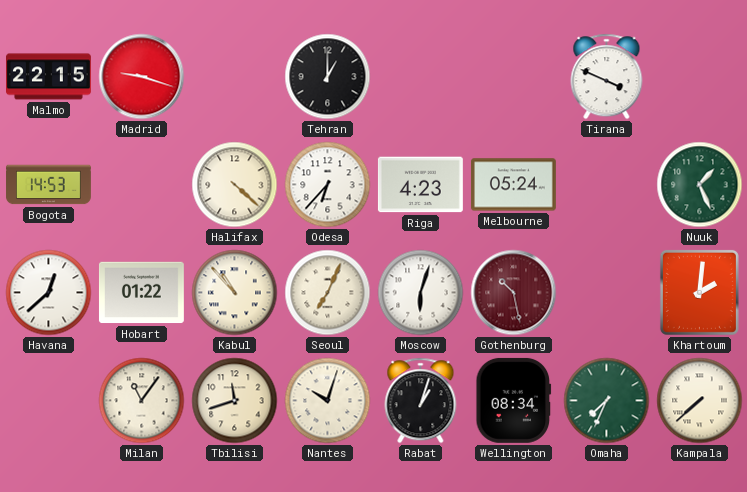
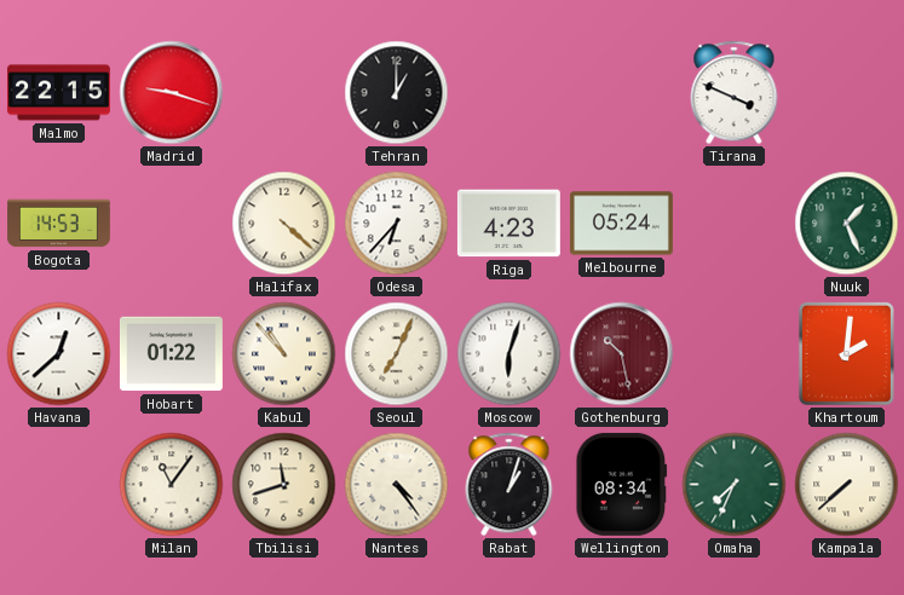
Nantes: 10:03 -> 4:24
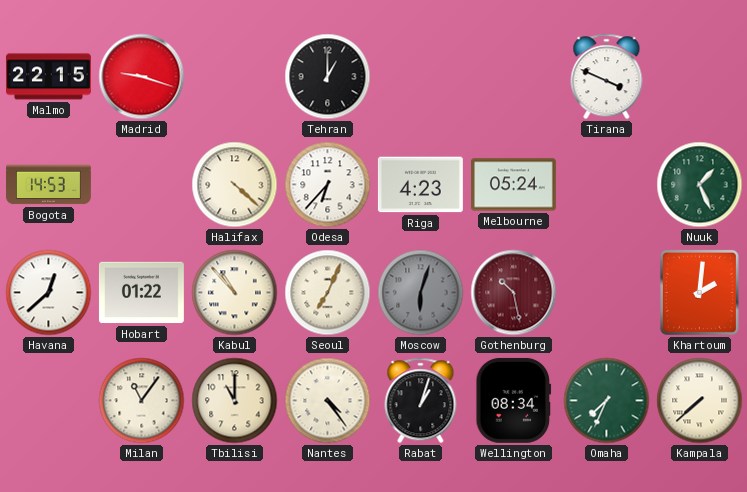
Moscow dial: white -> grey
Tbilisi: 11:42 -> 11:00
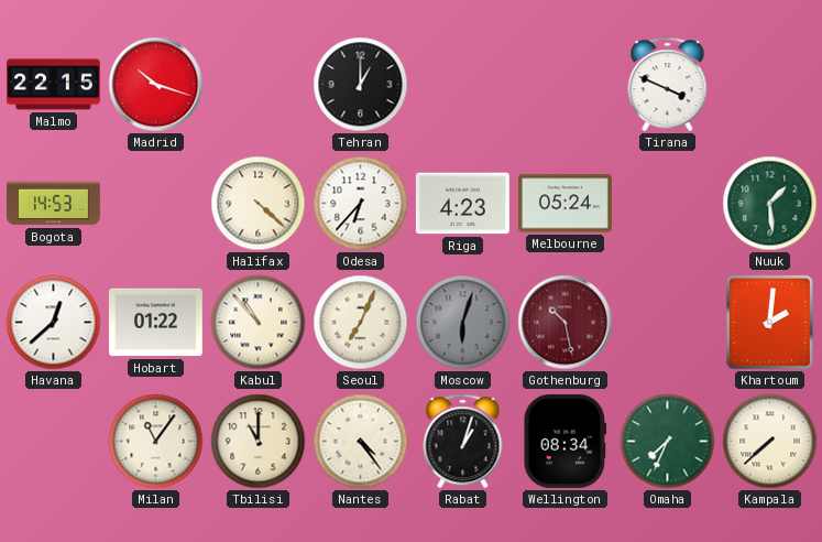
Madrid: 9:18 -> 10:18
Nuuk: 1:26 -> 1:29
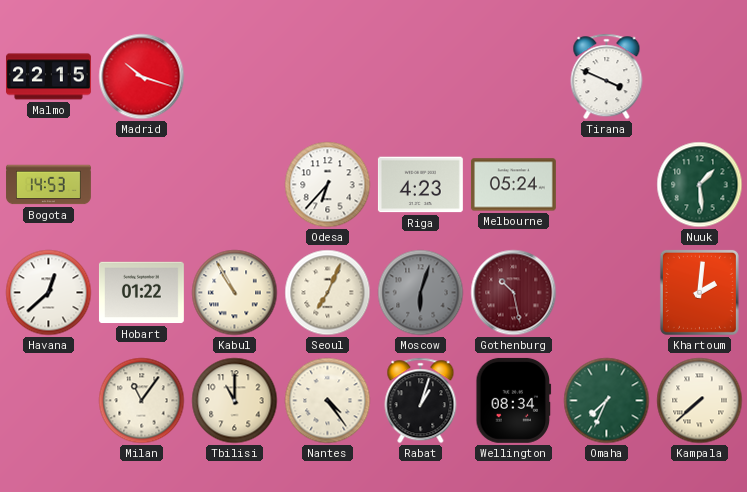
Tehran: 1:00 -> none
Halifax: 4:22 -> none
Kabul: 10:53 -> 10:55
